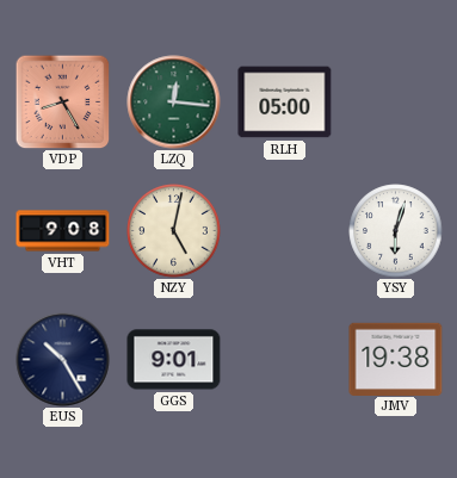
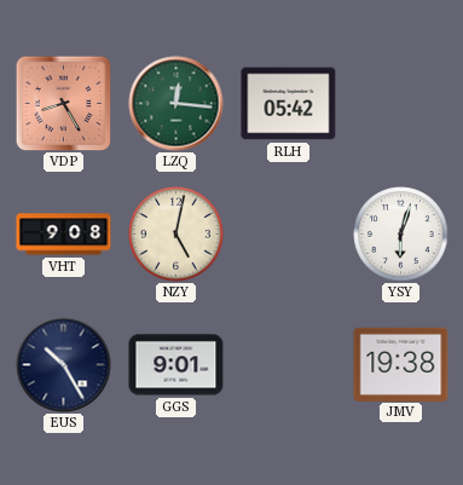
RLH: 05:00 -> 05:42
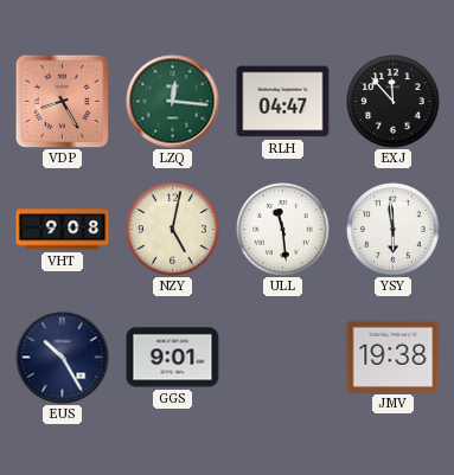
RLH: 05:42 -> 04:47
EXJ: none -> 11:53
ULL: none -> 11:29
YSY: 6:03 -> 5:59
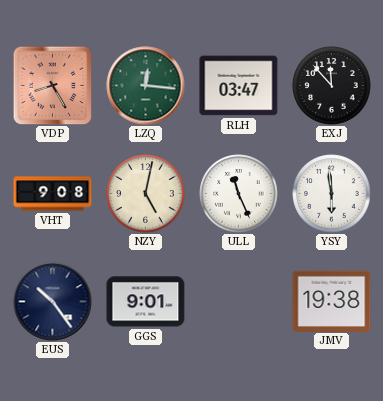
RLH: 04:47 -> 03:47
ULL: 11:29 -> 11:26
EUS: 10:25 -> 10:24
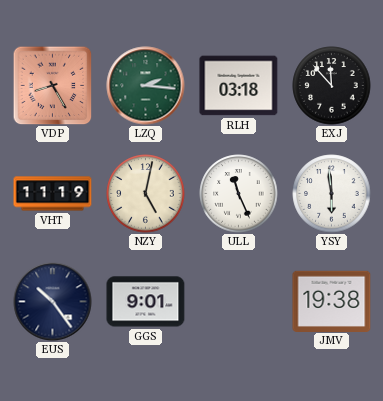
LZQ: 12:16 -> 2:16
RLH: 03:47 -> 03:18
VHT: 9:08 -> 11:19
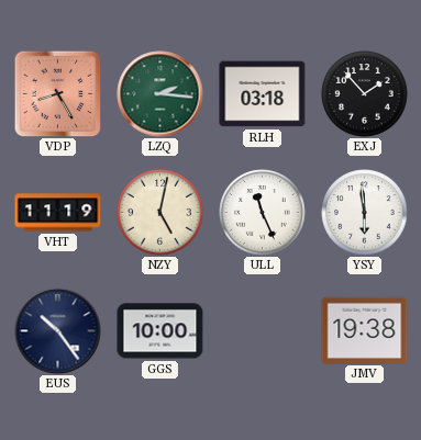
EXJ: 11:53 -> 1:53
GGS: 9:01 -> 10:00
